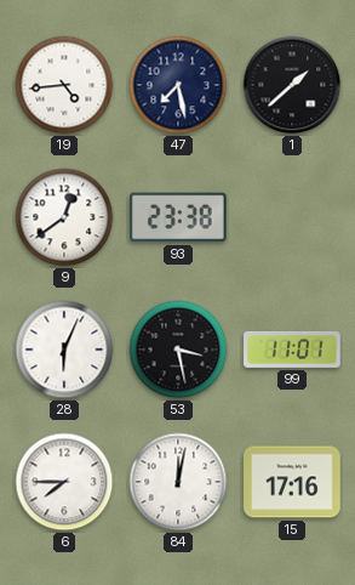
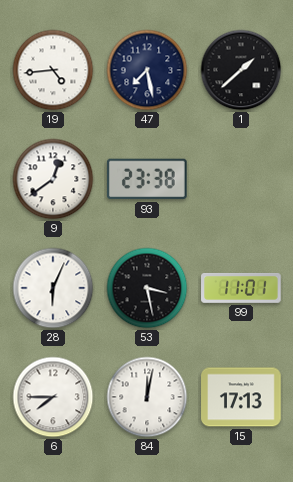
15: 17:16 -> 17:13
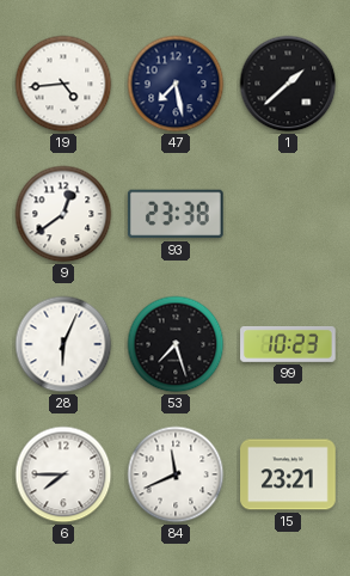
53: 3:28 -> 7:27
99: 11:01 -> 10:23
84: 12:02 -> 11:41
15: 17:13 -> 23:21
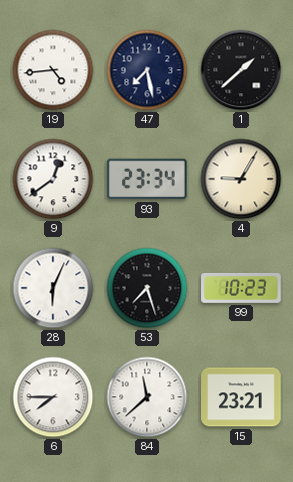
93: 23:38 -> 23:34
4: none -> 9:05
84: 11:41 -> 11:38
